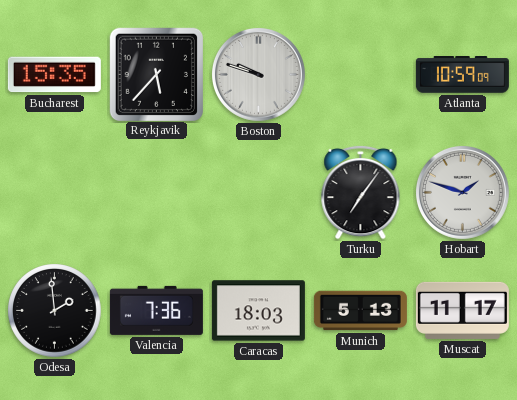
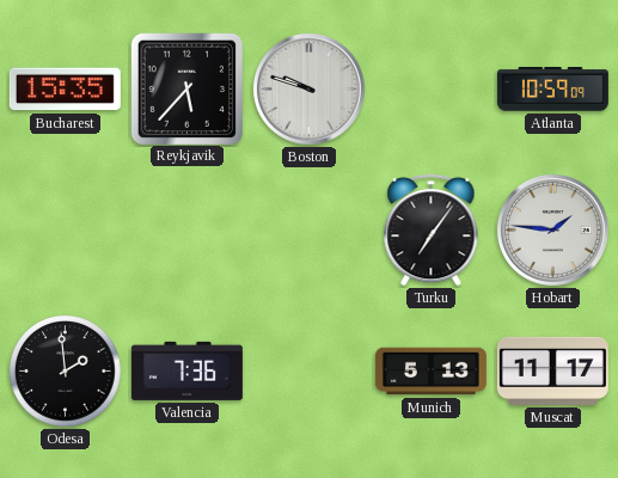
Hobart: 1:48 -> 1:46
Caracas: 18:03 -> none
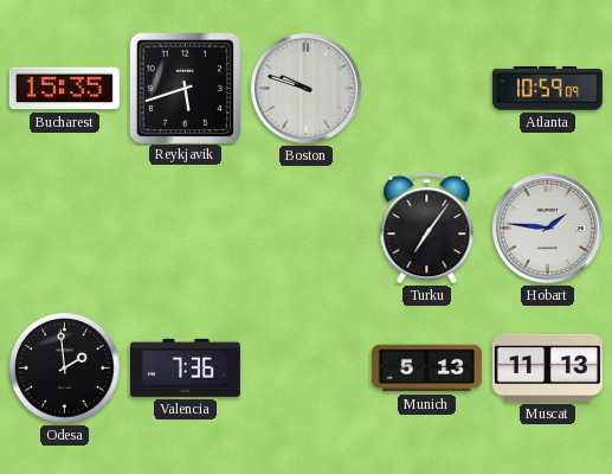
Reykjavik: 5:37 -> 5:42
Muscat: 11:17 -> 11:13
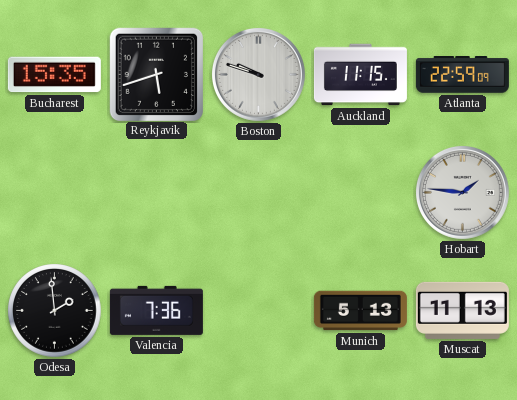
Auckland: none -> 11:15
Atlanta: 10:59 -> 22:59
Turku: 7:06 -> none
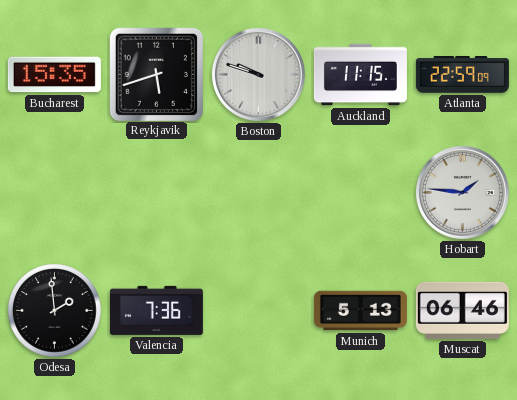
Muscat: 11:13 -> 06:46
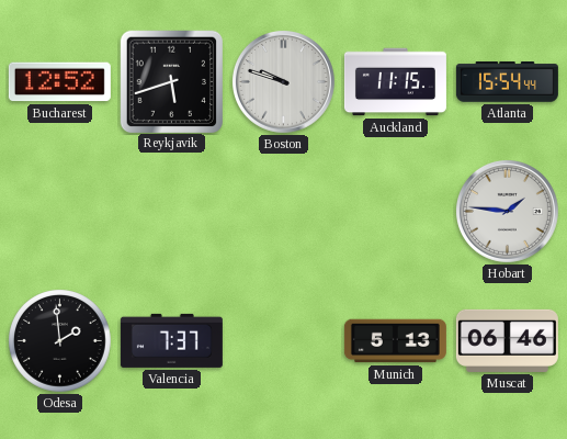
Bucharest: 15:35 -> 12:52
Atlanta: 22:59 -> 15:54
Valencia: 7:36 -> 7:37
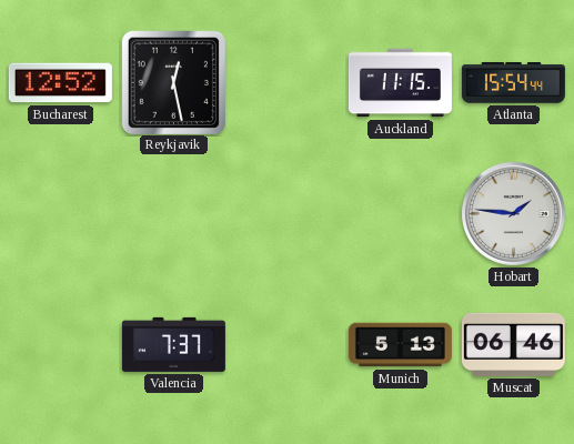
Reykjavik: 5:42 -> 12:28
Boston: 9:48 -> none
Odesa: 1:59 -> none
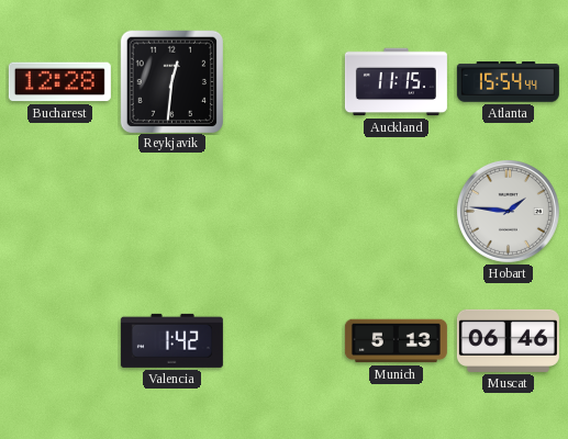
Bucharest: 12:52 -> 12:28
Reykjavik: 12:28 -> 12:31
Valencia: 7:37 -> 1:42
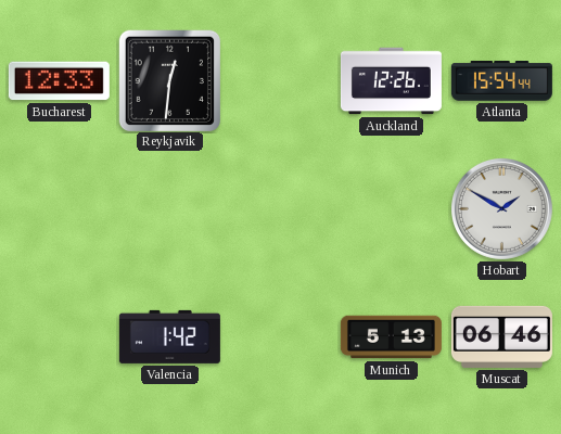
Bucharest: 12:28 -> 12:33
Auckland: 11:15 -> 12:26
Hobart: 1:46 -> 1:50
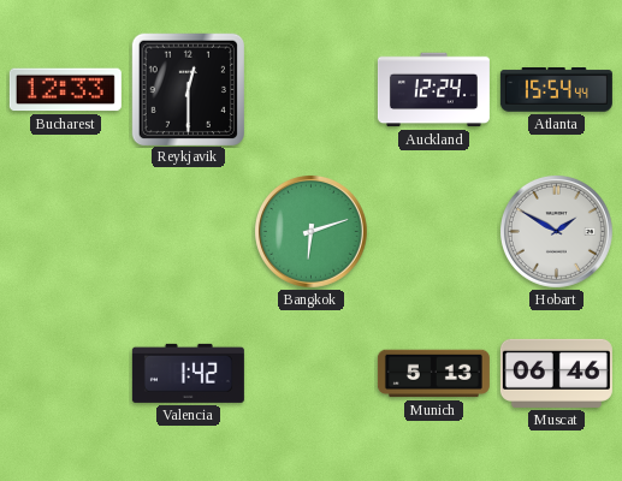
Reykjavik: 12:31 -> 12:30
Auckland: 12:26 -> 12:24
Bangkok: none -> 6:12
